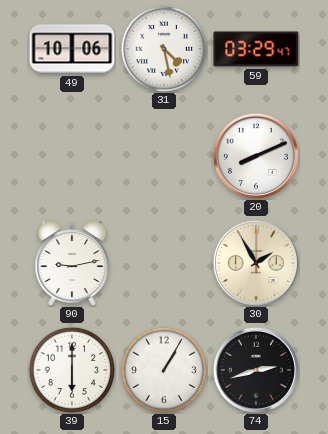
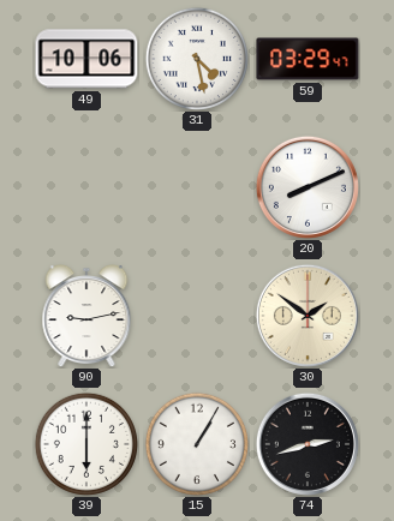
30: 1:55 -> 1:51
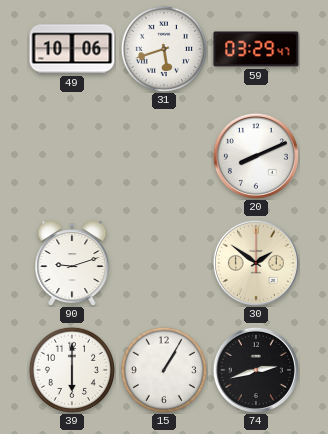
31: 4:28 -> 5:42
90: 9:13 -> 9:12
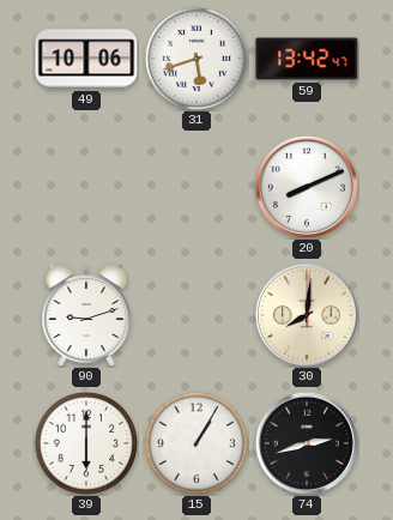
59: 03:29 -> 13:42
30: 1:51 -> 8:01
